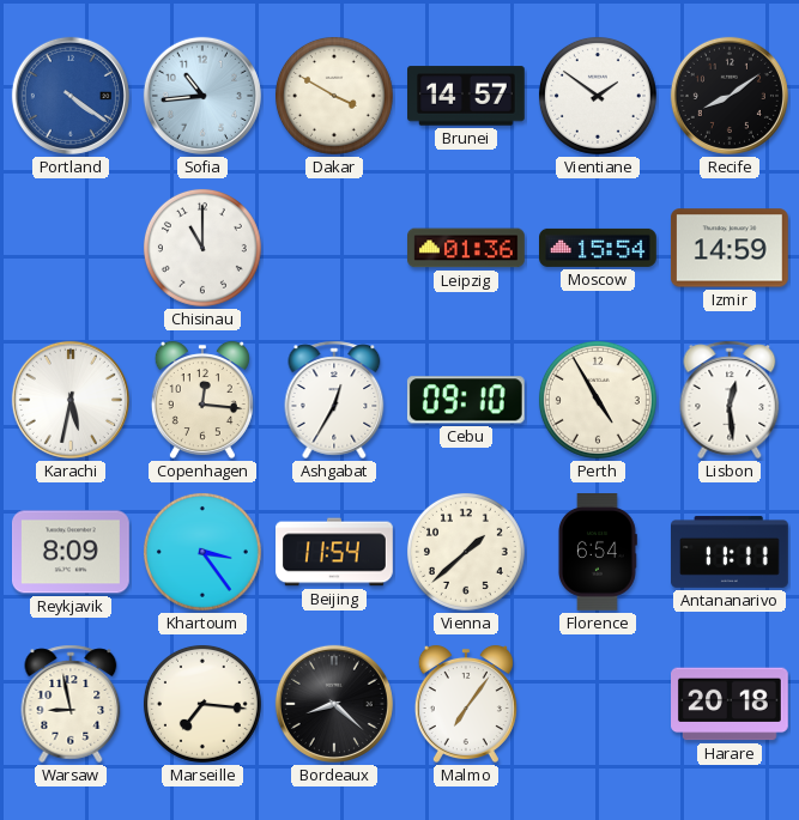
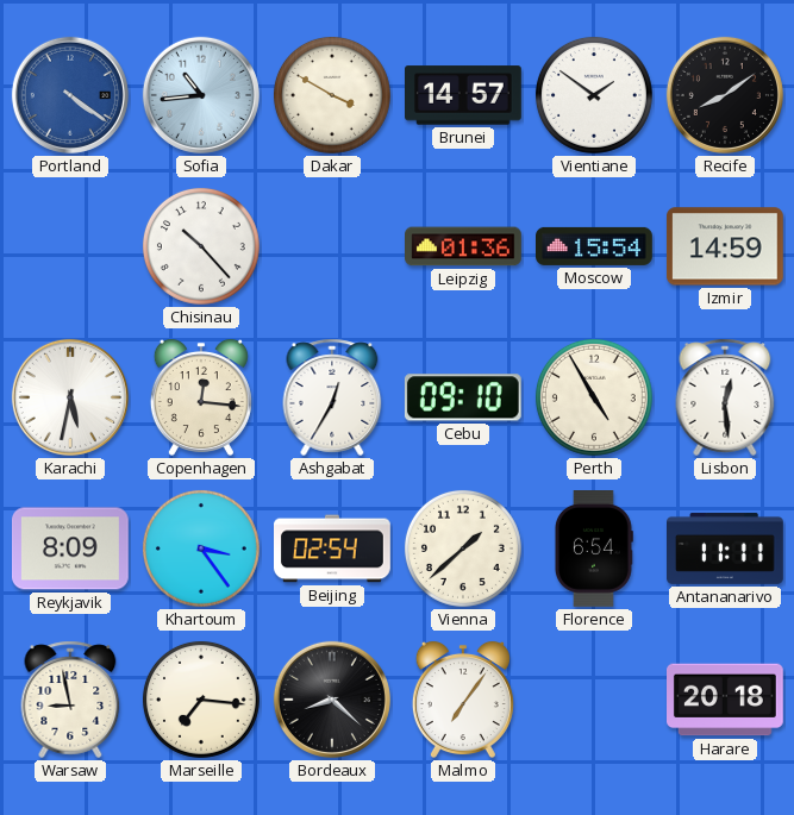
Chisinau: 11:00 -> 10:23
Beijing: 11:54 -> 02:54
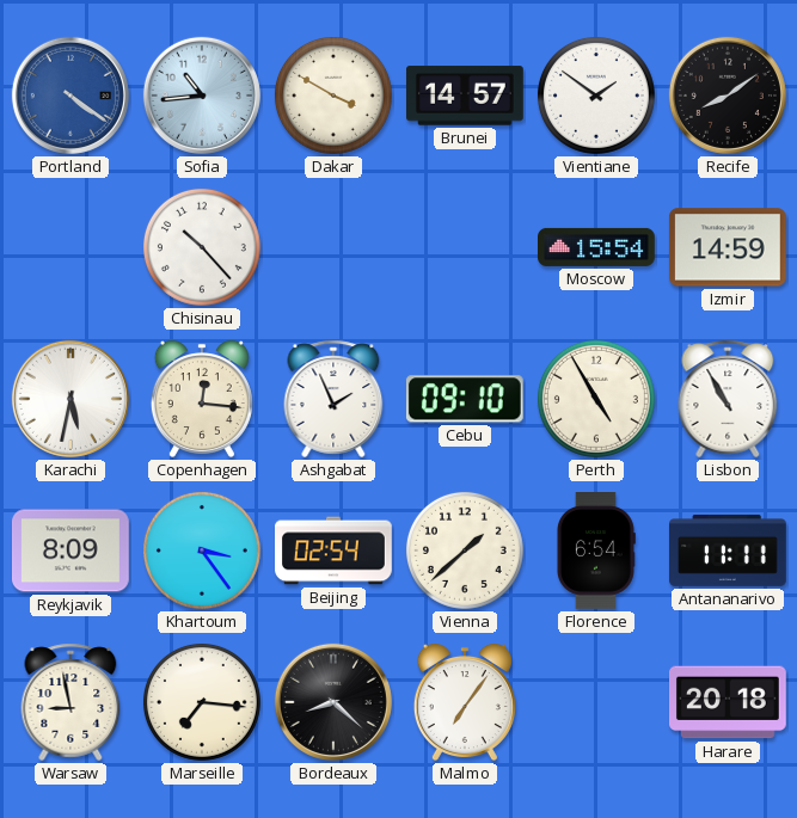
Leipzig: 01:36 -> none
Ashgabat: 12:35 -> 1:56
Lisbon: 12:29 -> 10:55
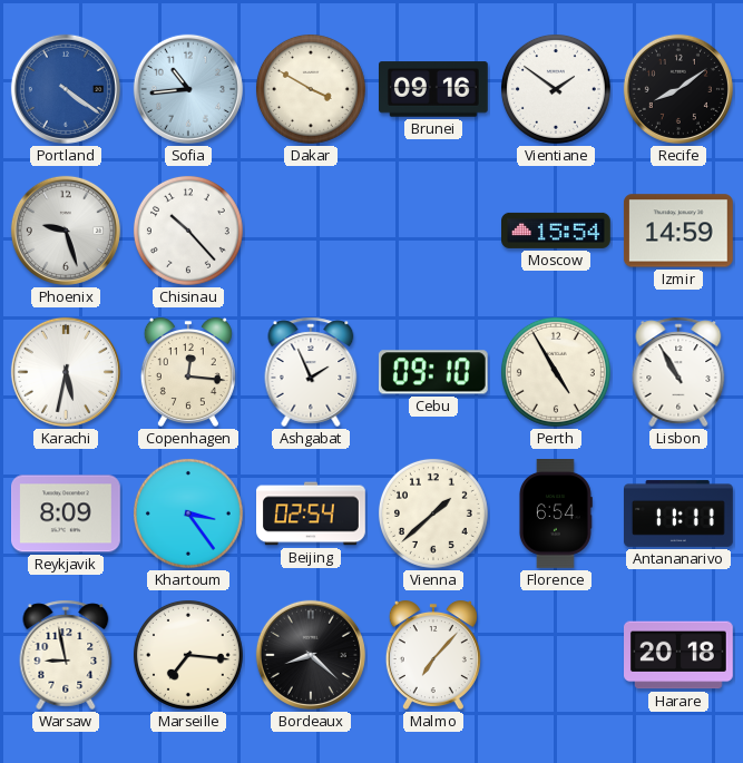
Brunei: 14:57 -> 09:16
Phoenix: none -> 9:27
Malmo: 7:06 -> 7:07
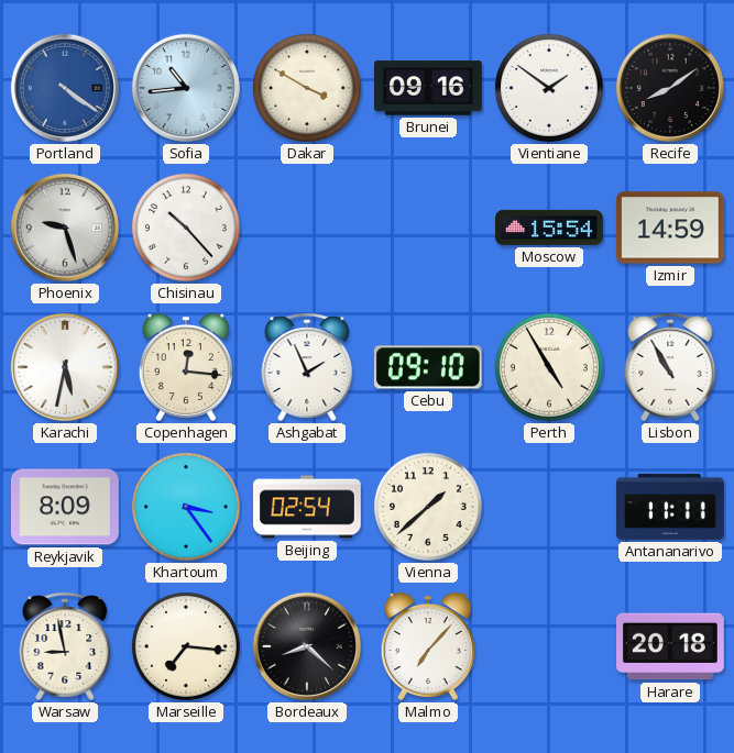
Florence: 6:54 -> none
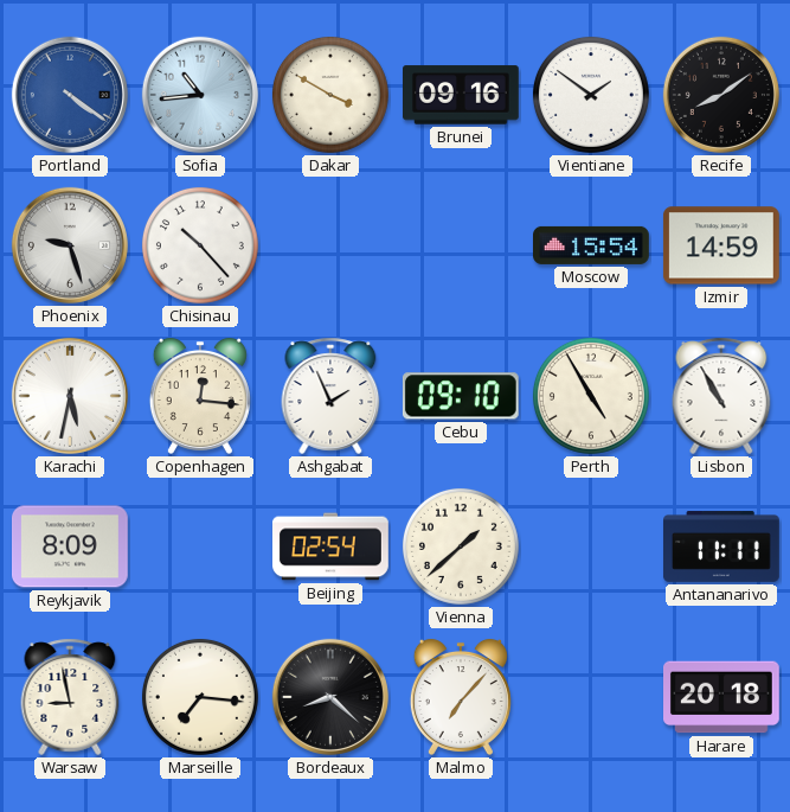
Khartoum: 3:24 -> none
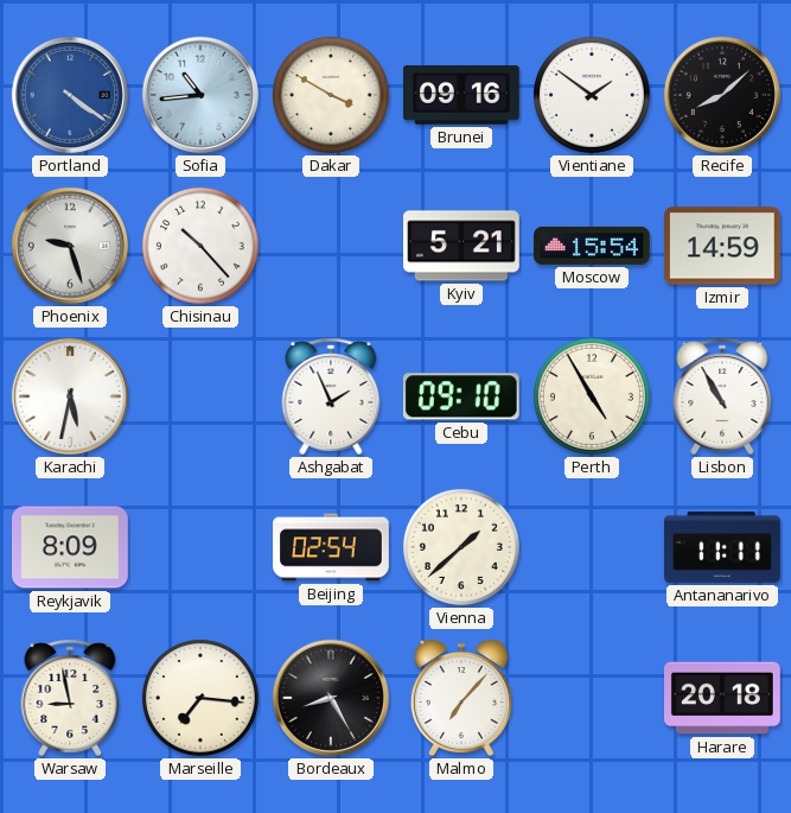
Recife: 8:09 -> 8:08
Kyiv: none -> 5:21
Copenhagen: 12:16 -> none
Bordeaux: 8:22 -> 8:25
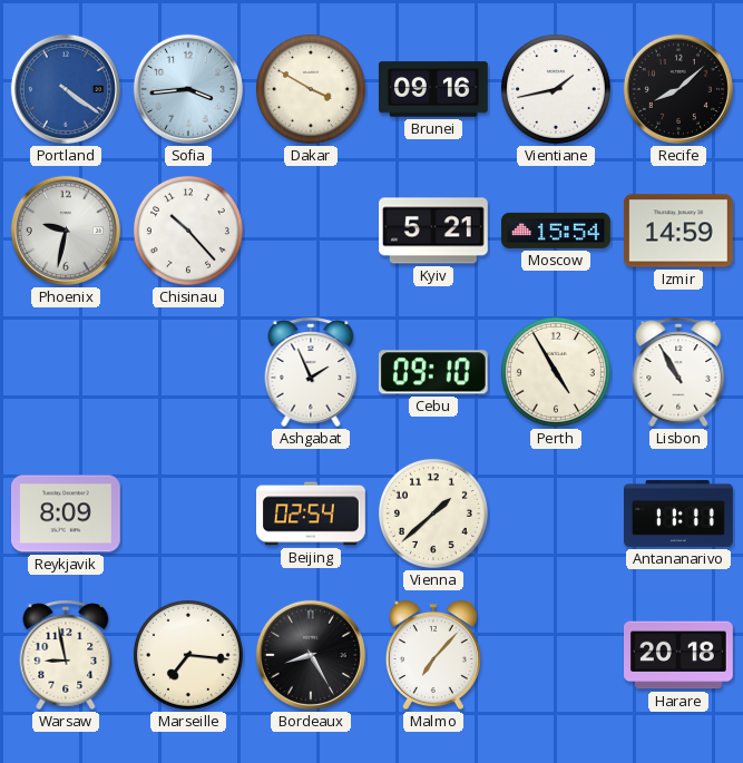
Sofia: 10:44 -> 3:44
Vientiane: 1:51 -> 1:43
Phoenix: 9:27 -> 9:32
Karachi: 5:32 -> none
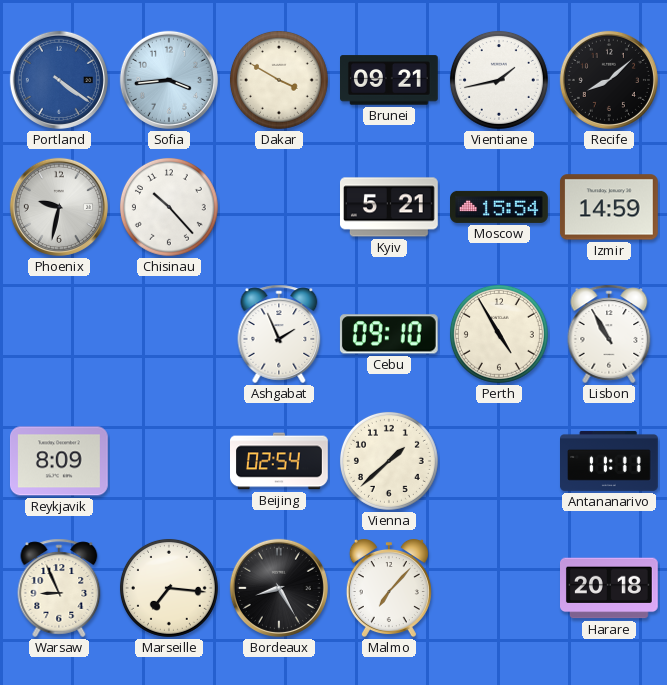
Brunei: 09:16 -> 09:21
Warsaw: 8:58 -> 8:56
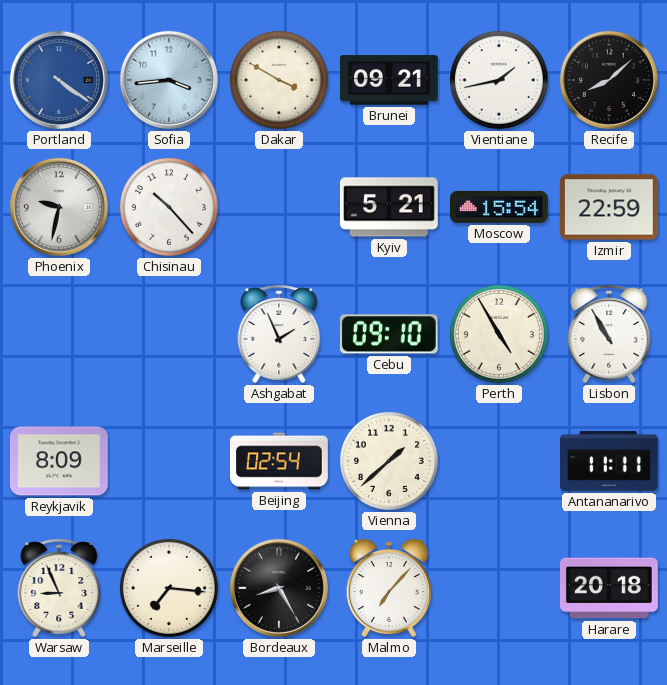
Izmir: 14:59 -> 22:59
